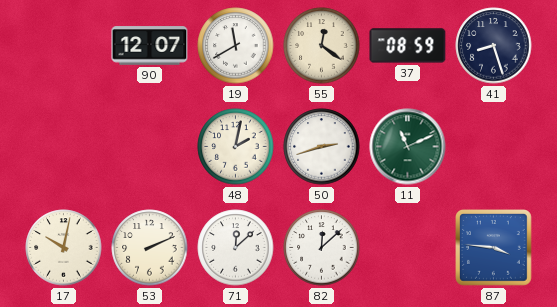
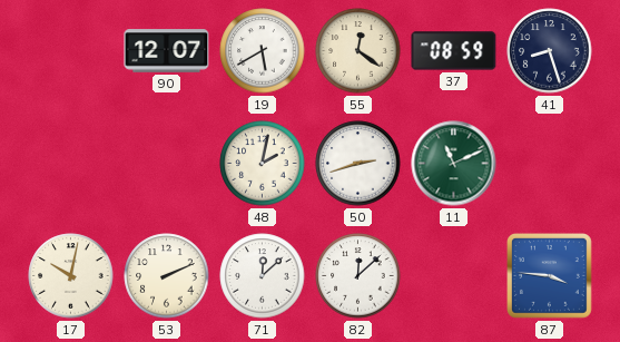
19: 11:40 -> 5:40
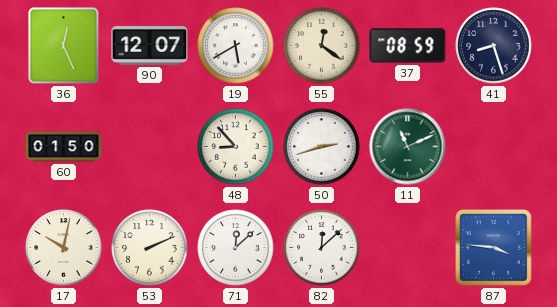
36: none -> 12:26
60: none -> 01:50
48: 2:02 -> 8:53
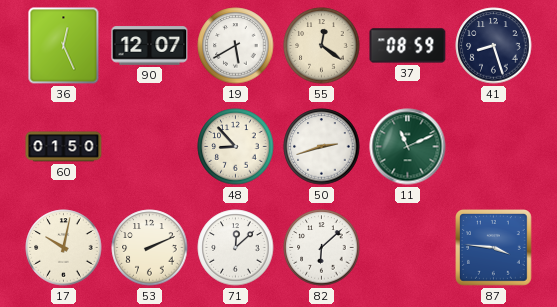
82: 12:08 -> 6:08
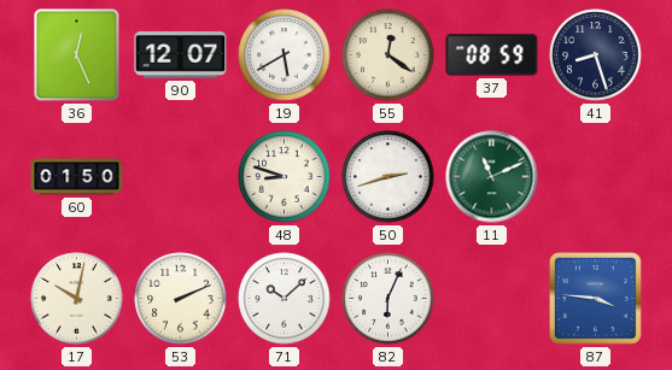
48: 8:53 -> 8:48
71: 12:08 -> 10:08
82: 6:08 -> 6:04
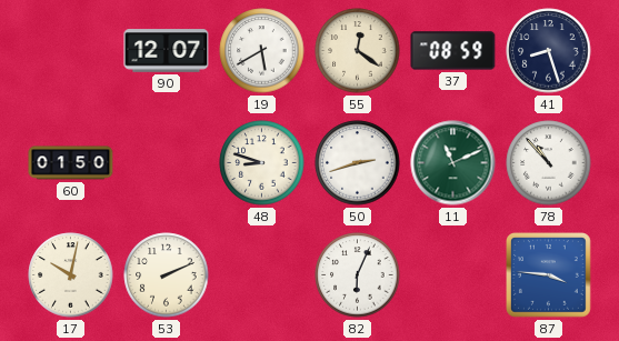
36: 12:26 -> none
78: none -> 10:53
71: 10:08 -> none
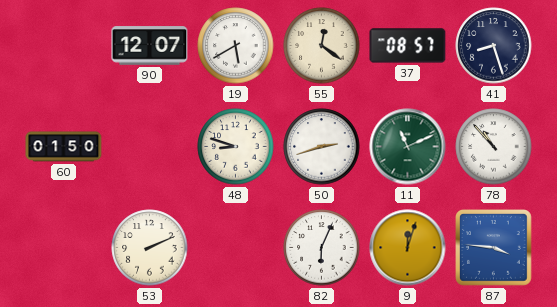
37: 08:59 -> 08:57
17: 10:02 -> none
9: none -> 12:03
